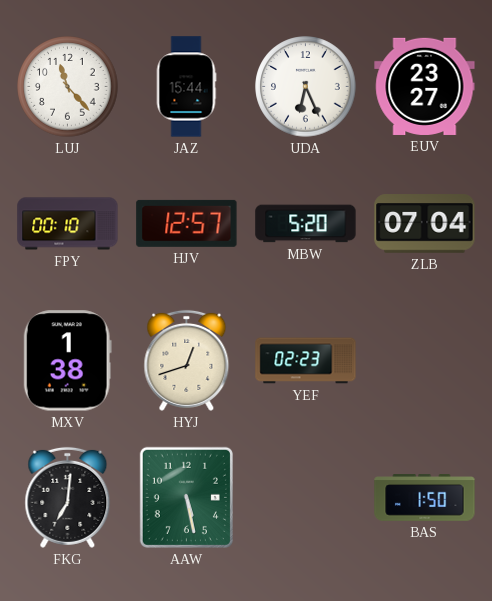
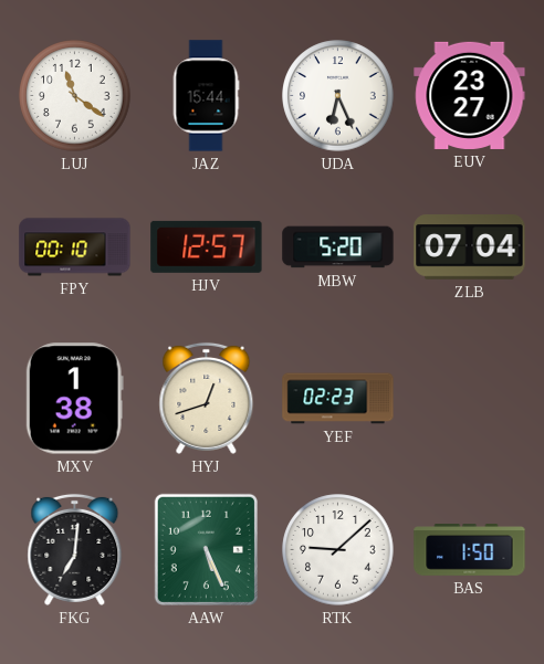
LUJ: 11:23 -> 11:21
AAW: 5:28 -> 5:26
RTK: none -> 9:08
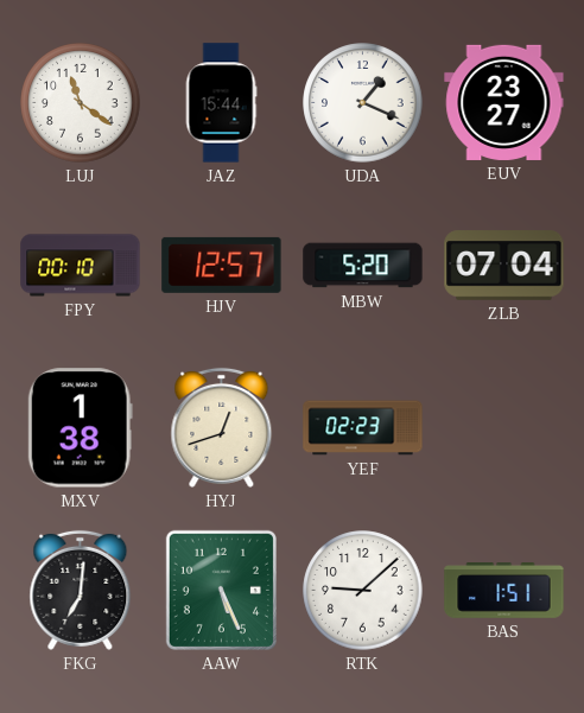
UDA: 6:26 -> 1:19
BAS: 1:50 -> 1:51
